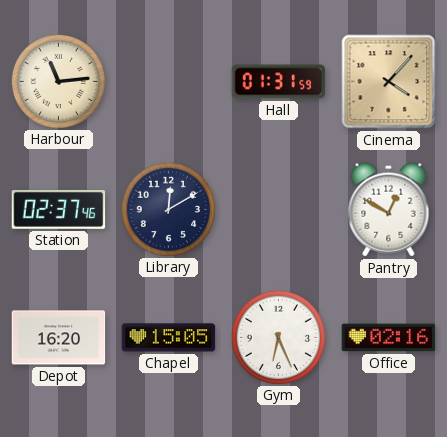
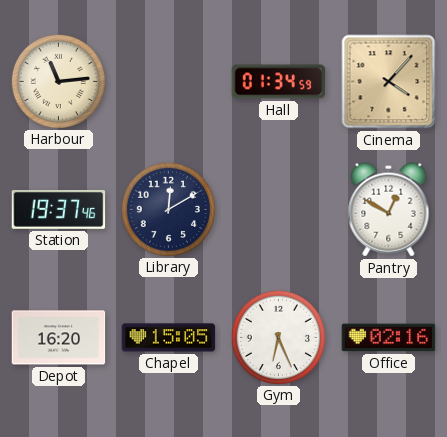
Hall: 01:31 -> 01:34
Station: 02:37 -> 19:37
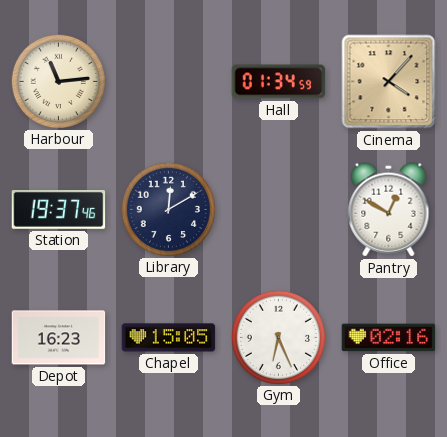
Depot: 16:20 -> 16:23
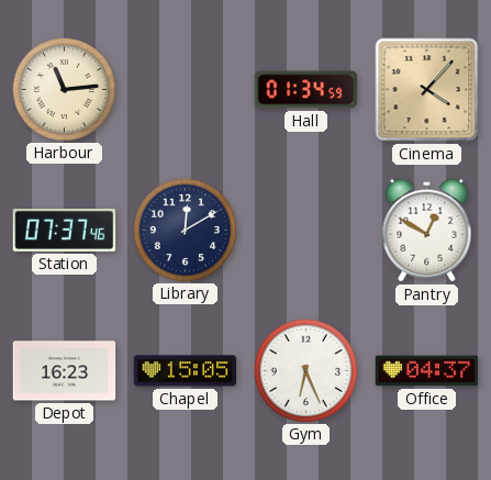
Station: 19:37 -> 07:37
Office: 02:16 -> 04:37
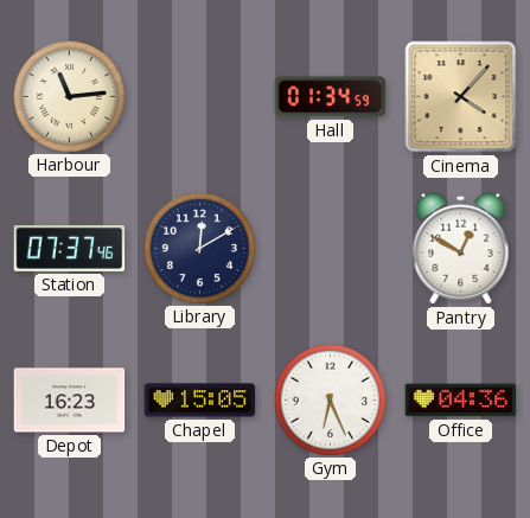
Office: 04:37 -> 04:36
